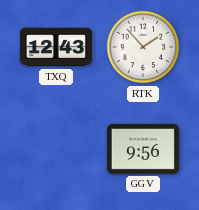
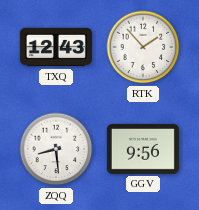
ZQQ: none -> 8:29
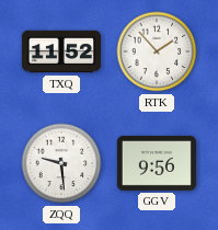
TXQ: 12:43 -> 11:52
ZQQ: 8:29 -> 9:29
